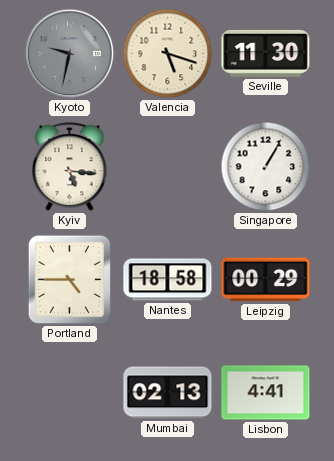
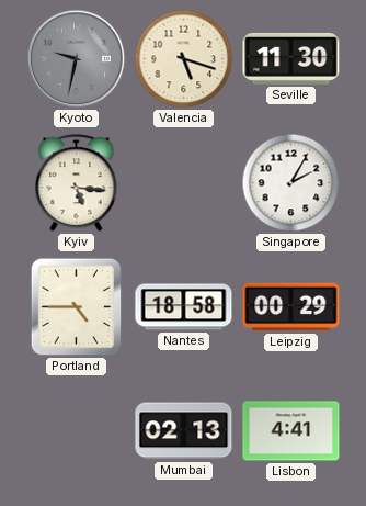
Singapore: 1:05 -> 2:05
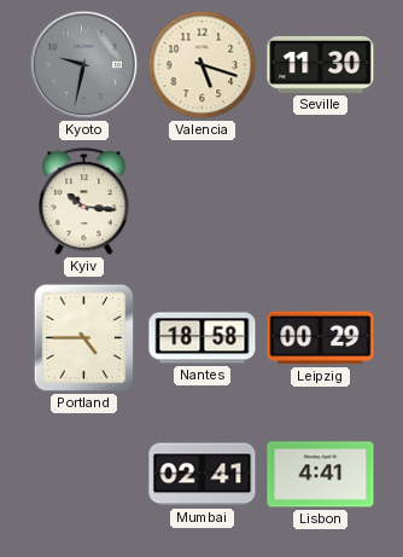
Kyiv: 5:16 -> 10:16
Singapore: 2:05 -> none
Mumbai: 02:13 -> 02:41
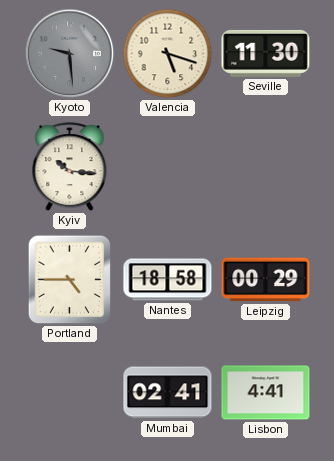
Kyoto: 9:32 -> 9:29
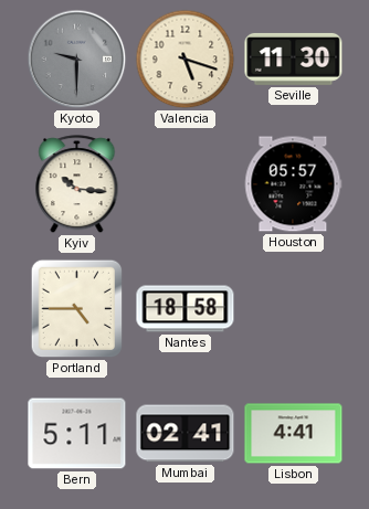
Kyoto: 9:29 -> 9:30
Houston: none -> 05:57
Leipzig: 00:29 -> none
Bern: none -> 5:11
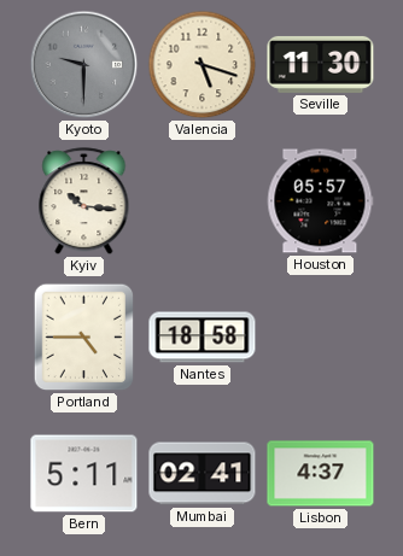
Lisbon: 4:41 -> 4:37
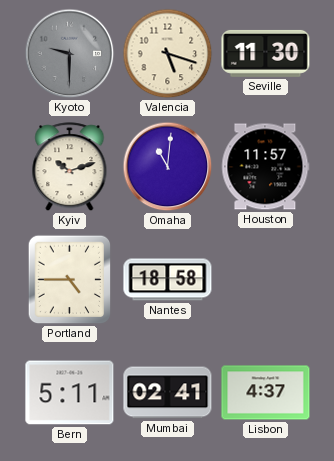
Kyiv: 10:16 -> 10:12
Omaha: none -> 11:01
Houston: 05:57 -> 11:57
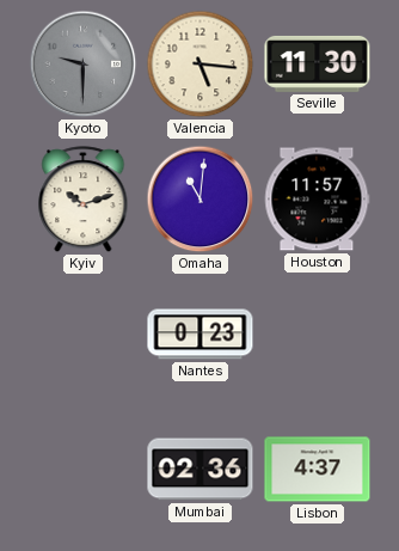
Valencia: 5:18 -> 5:16
Portland: 4:45 -> none
Nantes: 18:58 -> 0:23
Bern: 5:11 -> none
Mumbai: 02:41 -> 02:36
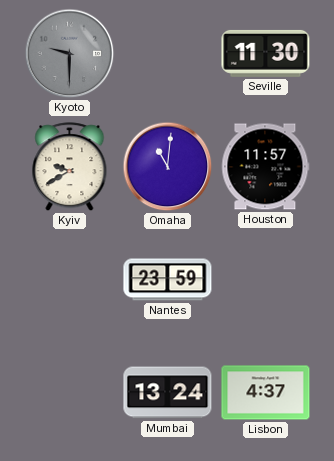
Valencia: 5:16 -> none
Kyiv: 10:12 -> 9:40
Nantes: 0:23 -> 23:59
Mumbai: 02:36 -> 13:24
